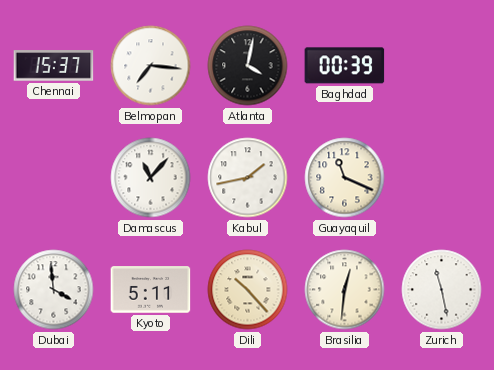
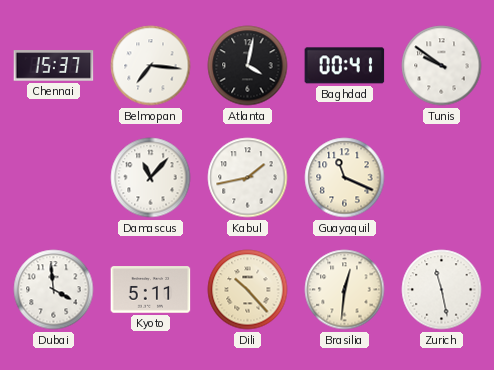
Baghdad: 00:39 -> 00:41
Tunis: none -> 9:51
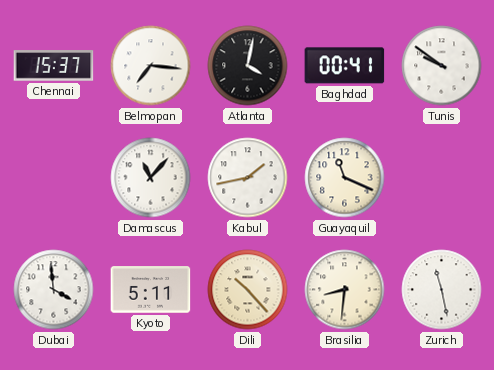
Brasilia: 12:31 -> 8:31
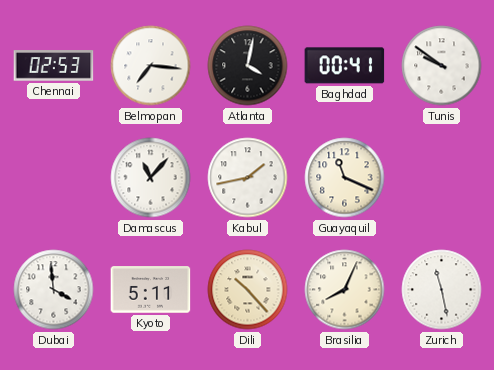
Chennai: 15:37 -> 02:53
Brasilia: 8:31 -> 8:04
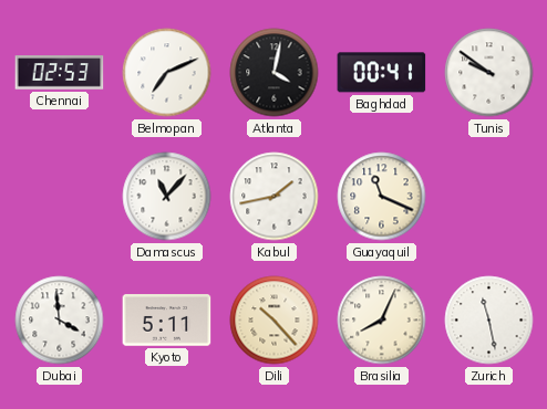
Belmopan: 7:16 -> 7:11
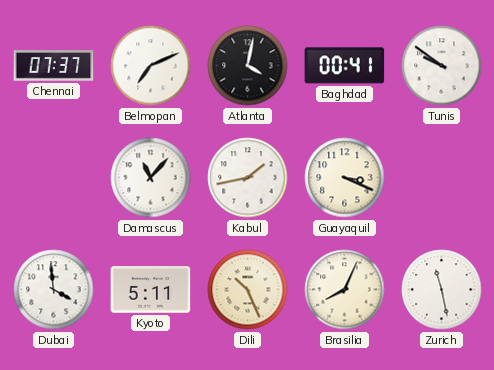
Chennai: 02:53 -> 07:37
Guayaquil: 11:19 -> 3:19
Dili: 10:23 -> 10:26
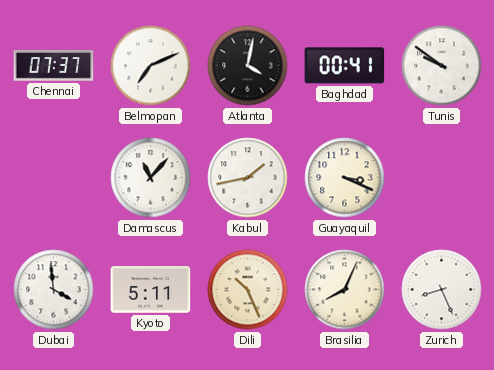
Zurich: 11:28 -> 8:26
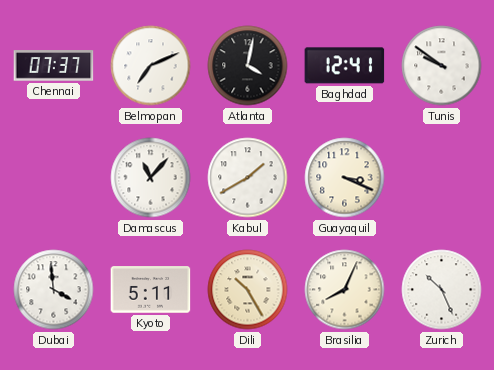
Baghdad: 00:41 -> 12:41
Kabul: 1:43 -> 1:40
Dili: 10:26 -> 10:25
Zurich: 8:26 -> 10:26
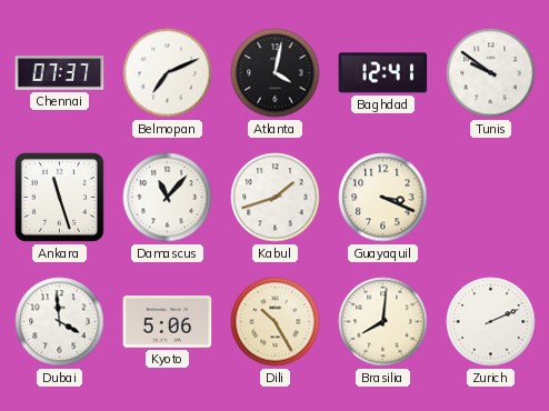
Ankara: none -> 11:27
Kabul: 1:40 -> 1:42
Kyoto: 5:11 -> 5:06
Brasilia: 8:04 -> 8:01
Zurich: 10:26 -> 2:11
